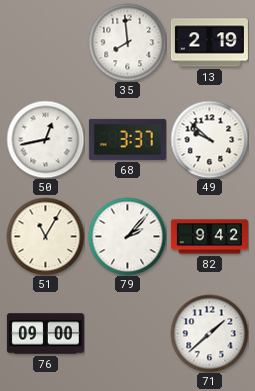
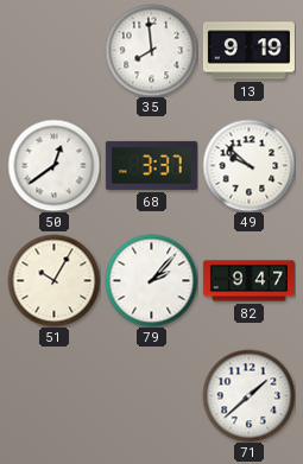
13: 2:19 -> 9:19
50: 12:43 -> 12:39
51: 11:05 -> 10:05
82: 9:42 -> 9:47
76: 09:00 -> none
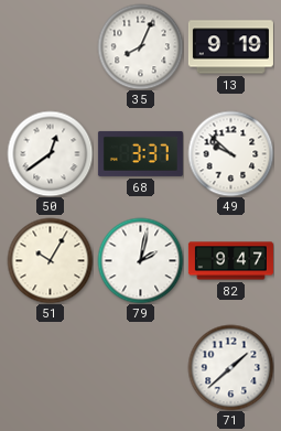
35: 7:59 -> 8:04
79: 2:07 -> 2:02
